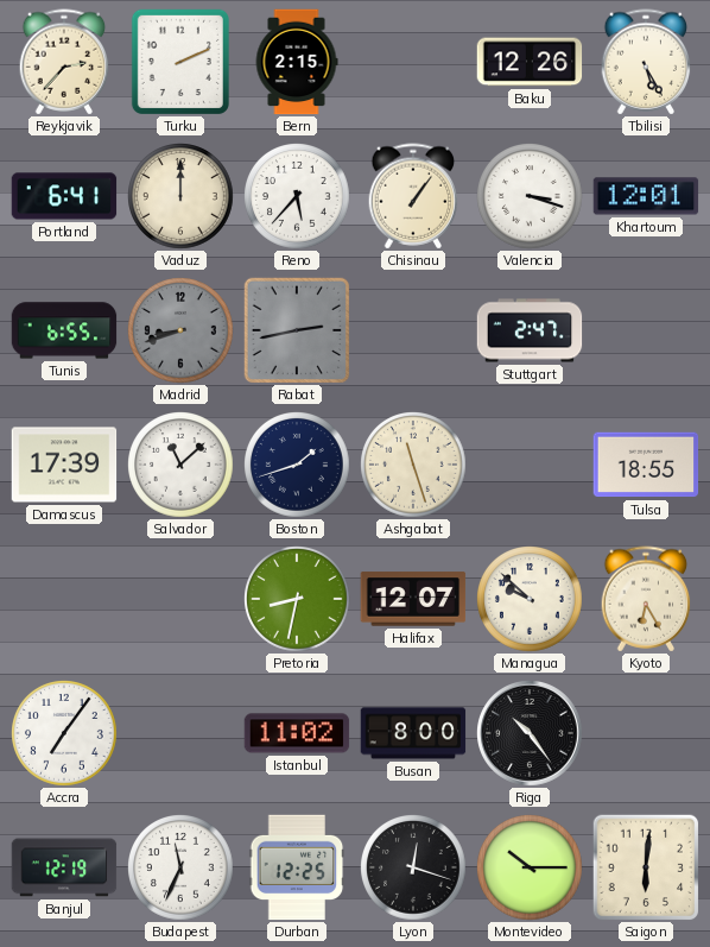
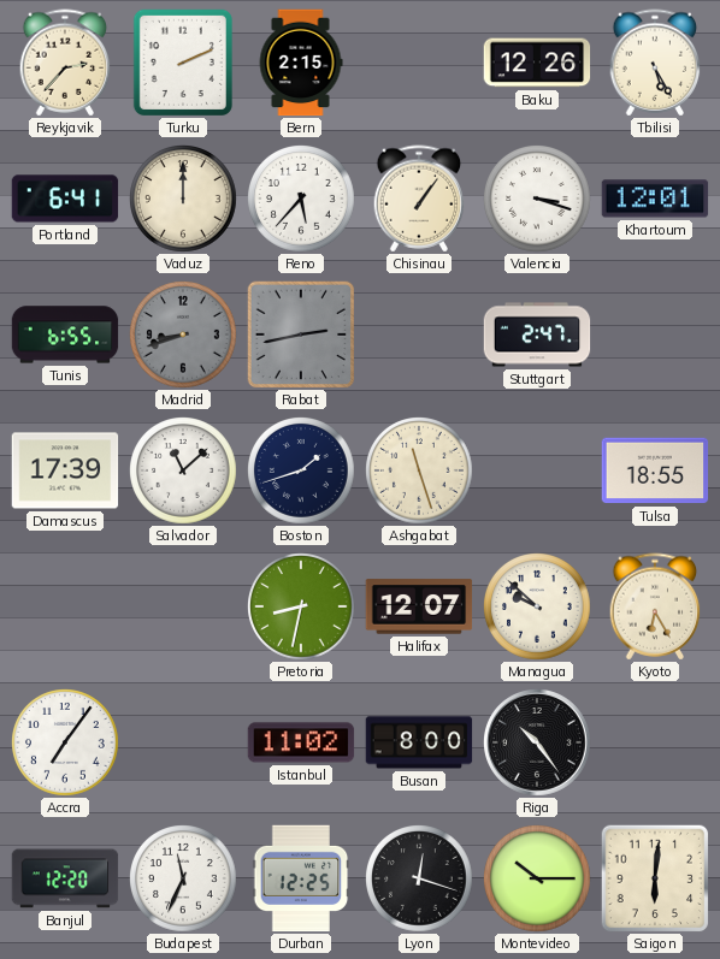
Banjul: 12:19 -> 12:20
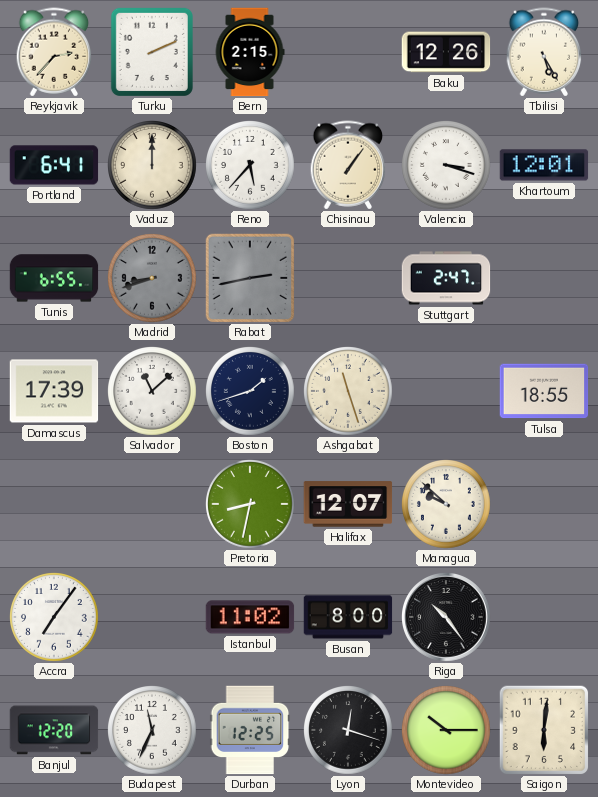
Kyoto: 6:25 -> none
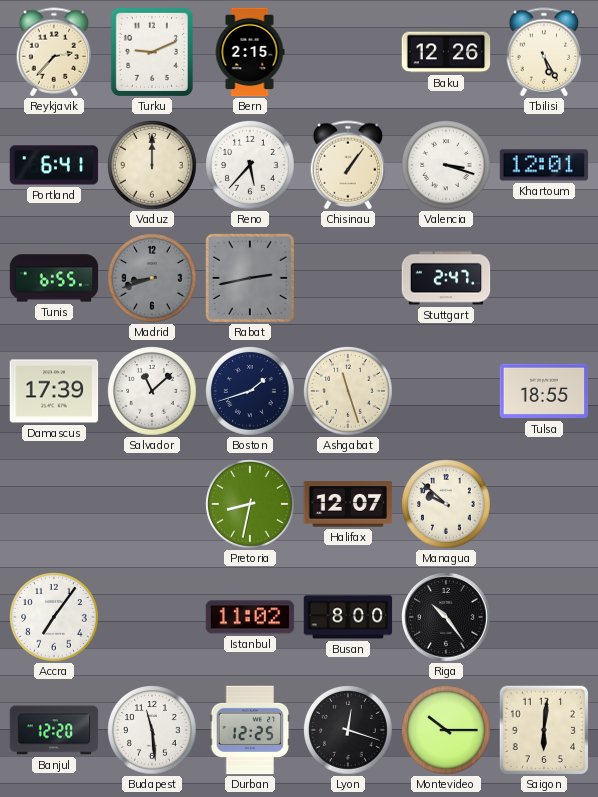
Turku: 2:11 -> 9:11
Budapest: 11:34 -> 11:29
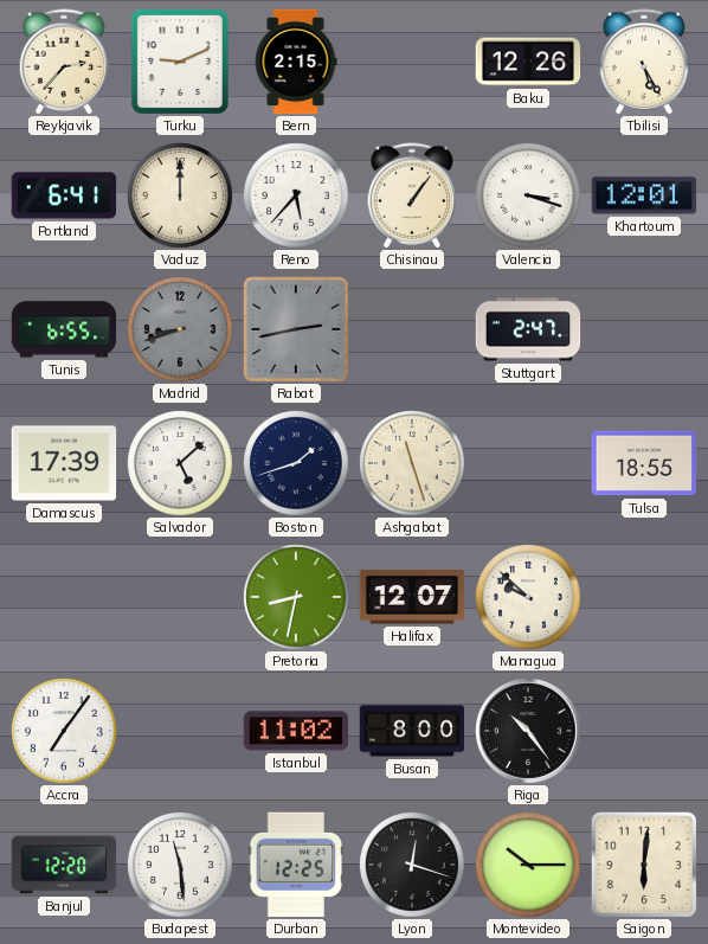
Salvador: 11:08 -> 5:08
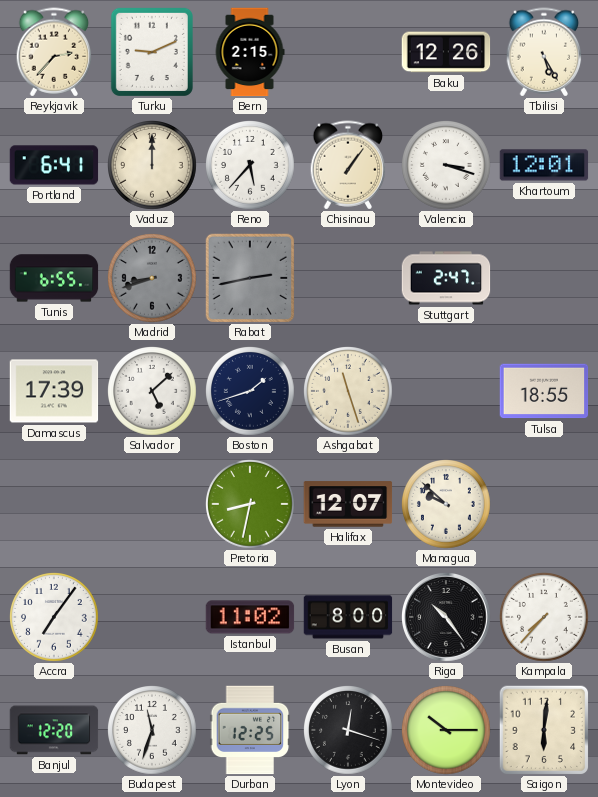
Kampala: none -> 7:37
Budapest: 11:29 -> 11:33
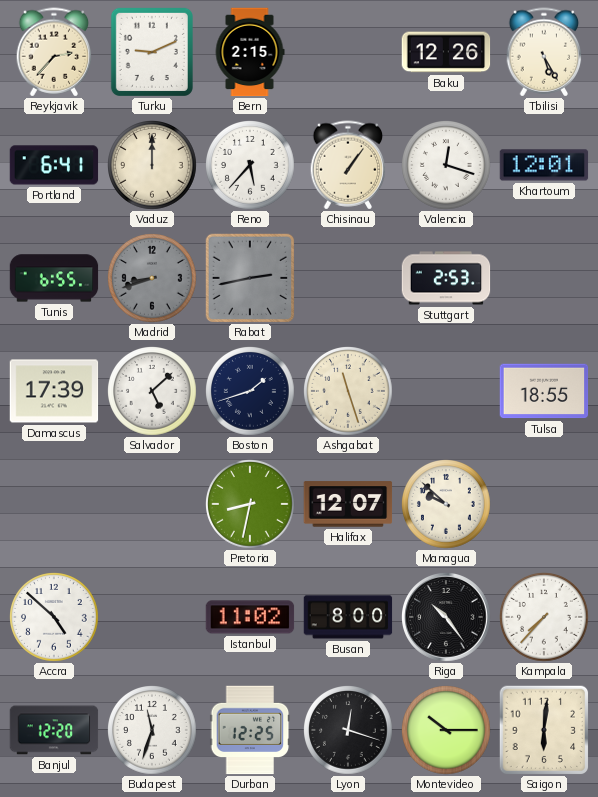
Valencia: 3:18 -> 12:18
Stuttgart: 2:47 -> 2:53
Accra: 7:06 -> 4:52
